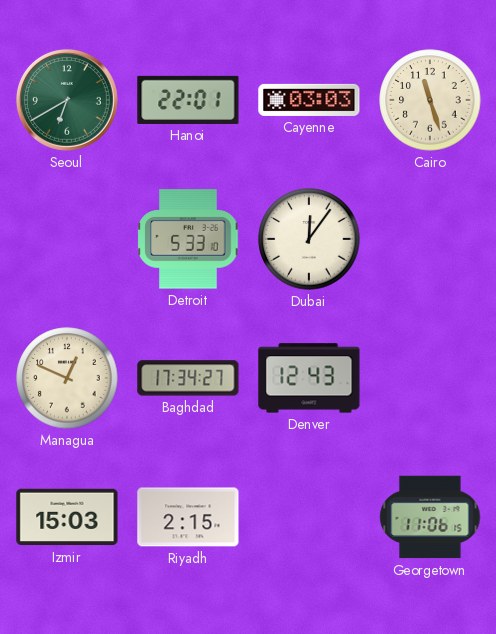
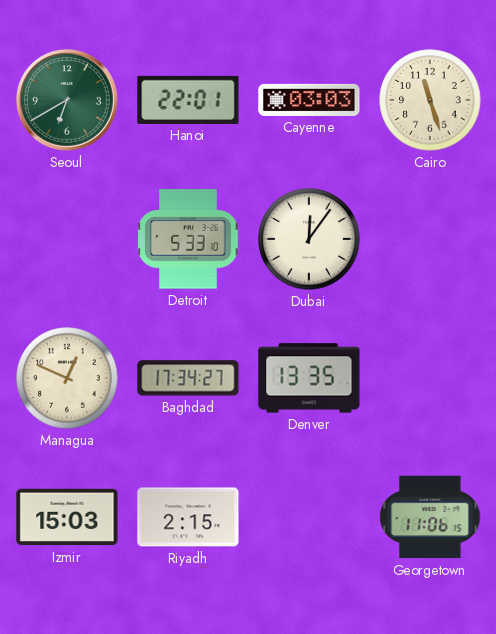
Denver: 12:43 -> 13:35
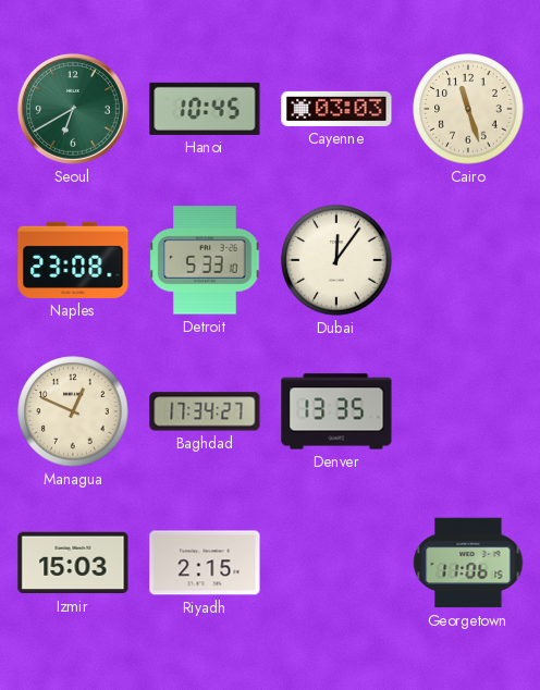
Hanoi: 22:01 -> 10:45
Naples: none -> 23:08
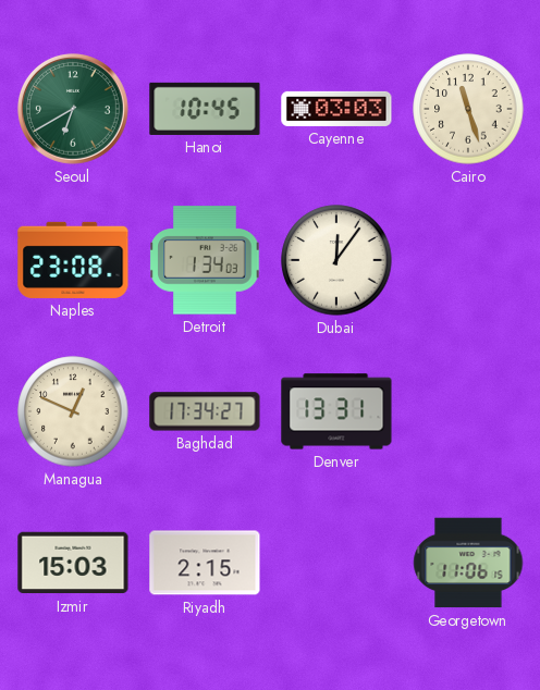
Detroit: 5:33 -> 1:34
Denver: 13:35 -> 13:31
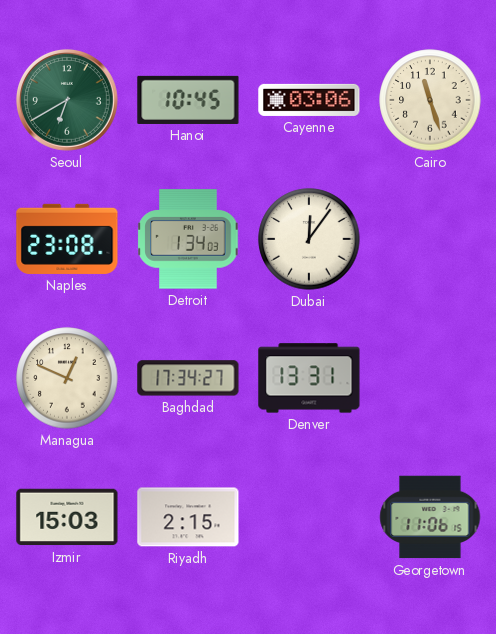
Cayenne: 03:03 -> 03:06
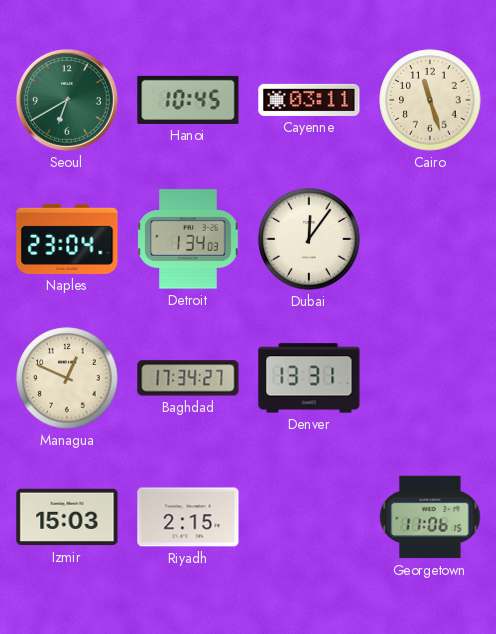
Cayenne: 03:06 -> 03:11
Naples: 23:08 -> 23:04
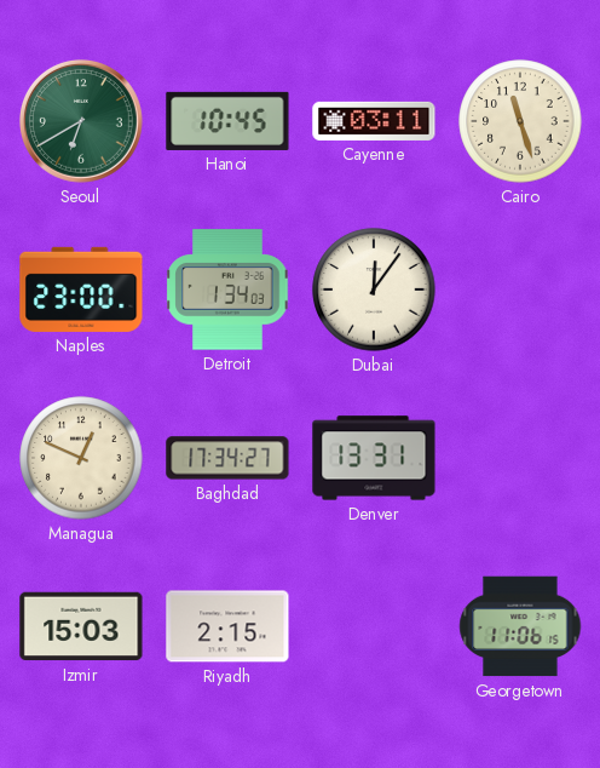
Naples: 23:04 -> 23:00
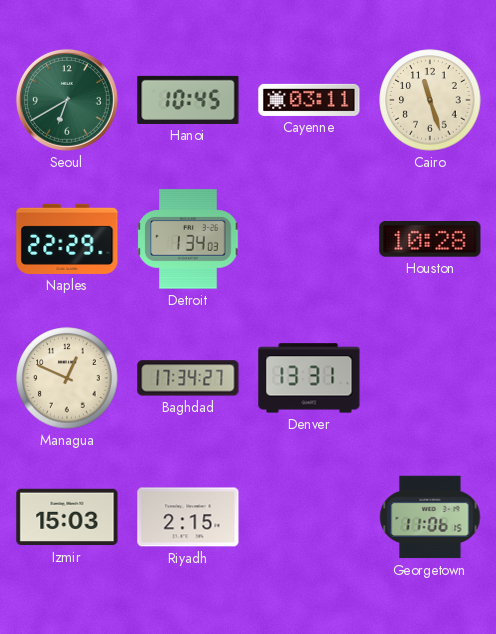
Naples: 23:00 -> 22:29
Dubai: 12:06 -> none
Houston: none -> 10:28
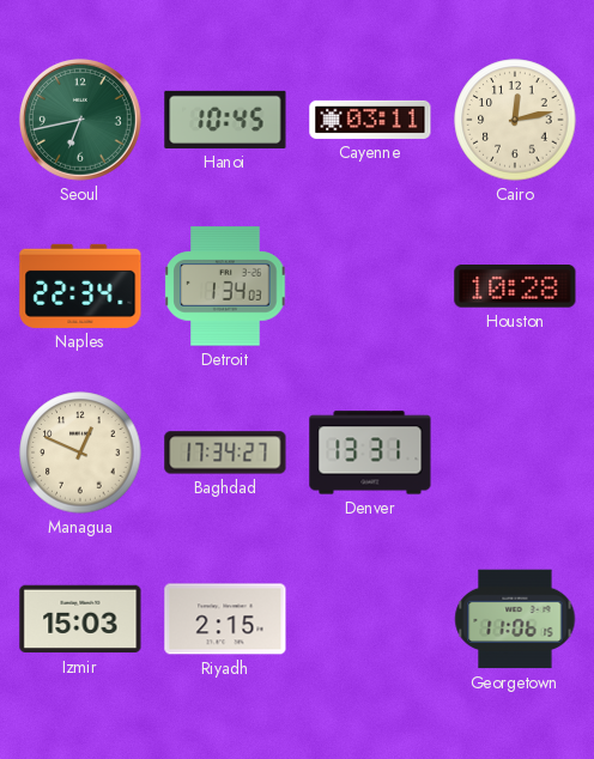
Seoul: 6:40 -> 6:43
Cairo: 11:27 -> 12:13
Naples: 22:29 -> 22:34
